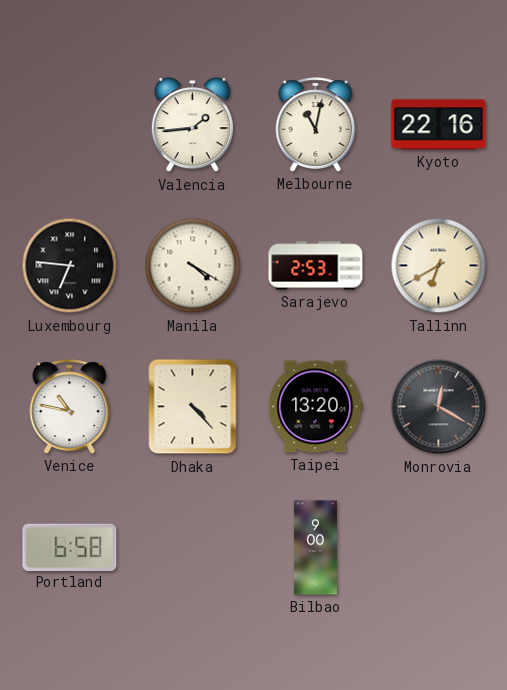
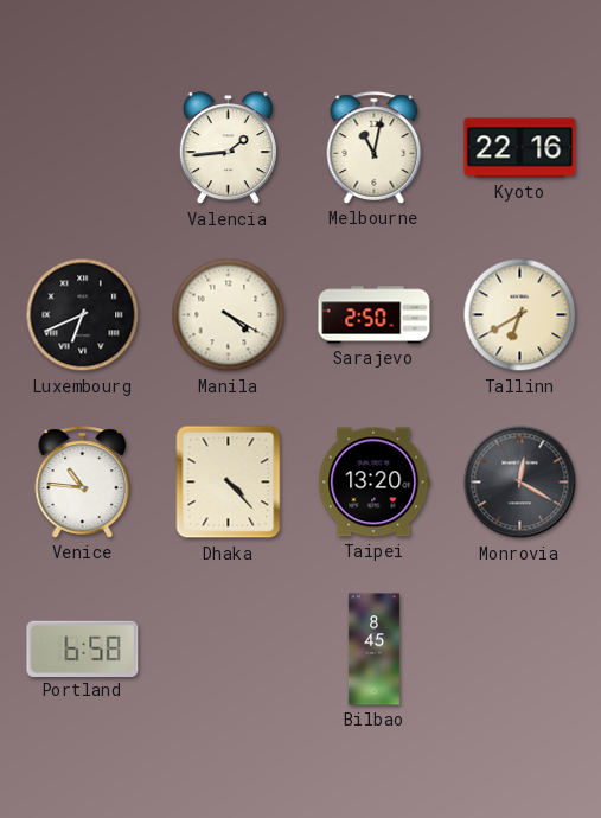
Luxembourg: 6:46 -> 6:41
Sarajevo: 2:53 -> 2:50
Venice: 10:47 -> 10:46
Bilbao: 9:00 -> 8:45
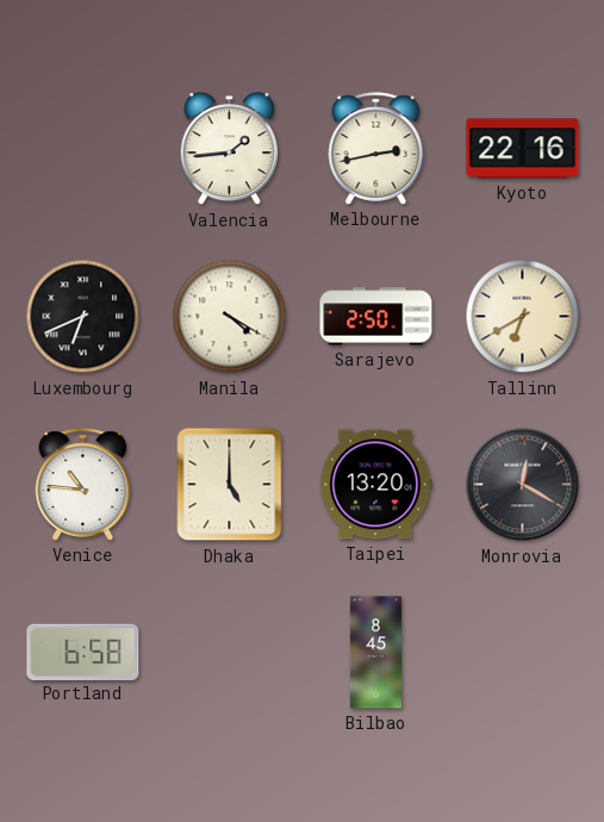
Melbourne: 11:02 -> 2:43
Dhaka: 4:23 -> 5:00
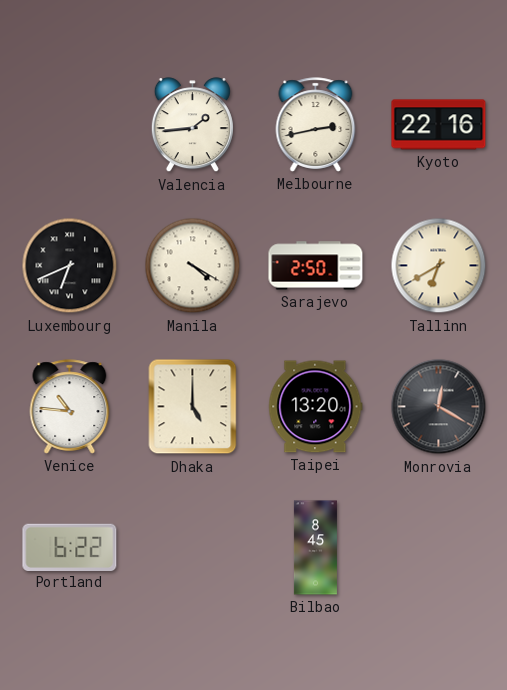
Portland: 6:58 -> 6:22
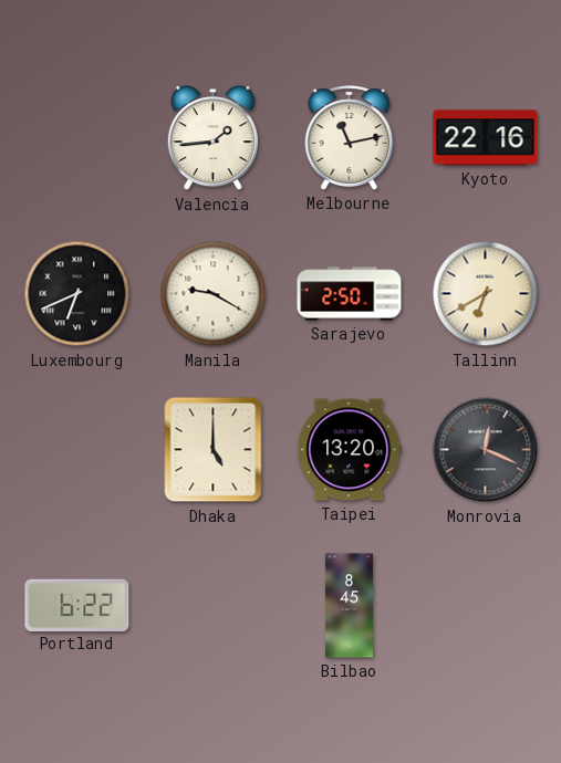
Melbourne: 2:43 -> 11:13
Manila: 4:20 -> 9:20
Venice: 10:46 -> none
Monrovia: 12:20 -> 12:19
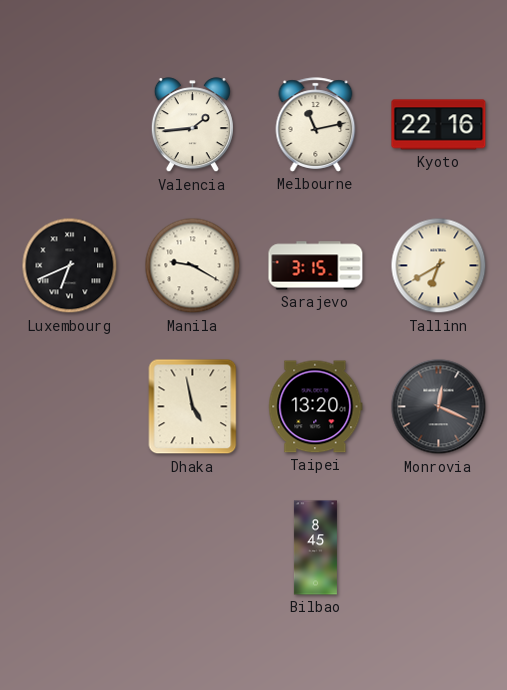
Sarajevo: 2:50 -> 3:15
Dhaka: 5:00 -> 4:58
Portland: 6:22 -> none
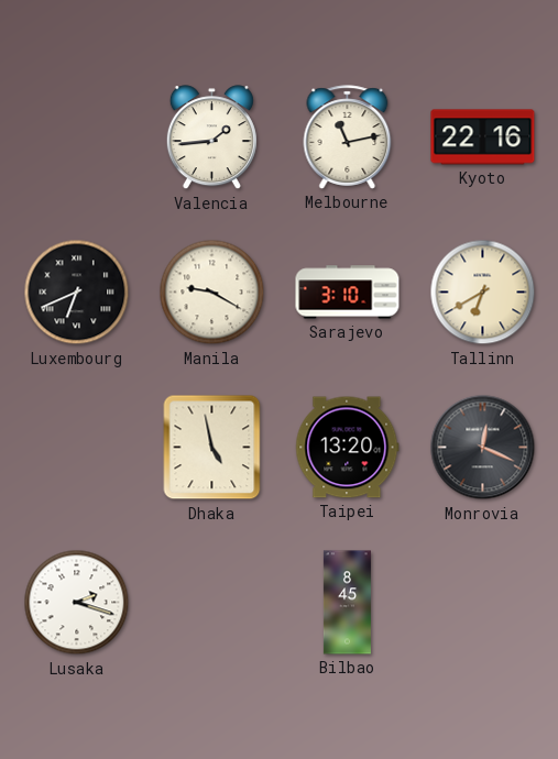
Sarajevo: 3:15 -> 3:10
Lusaka: none -> 2:18
